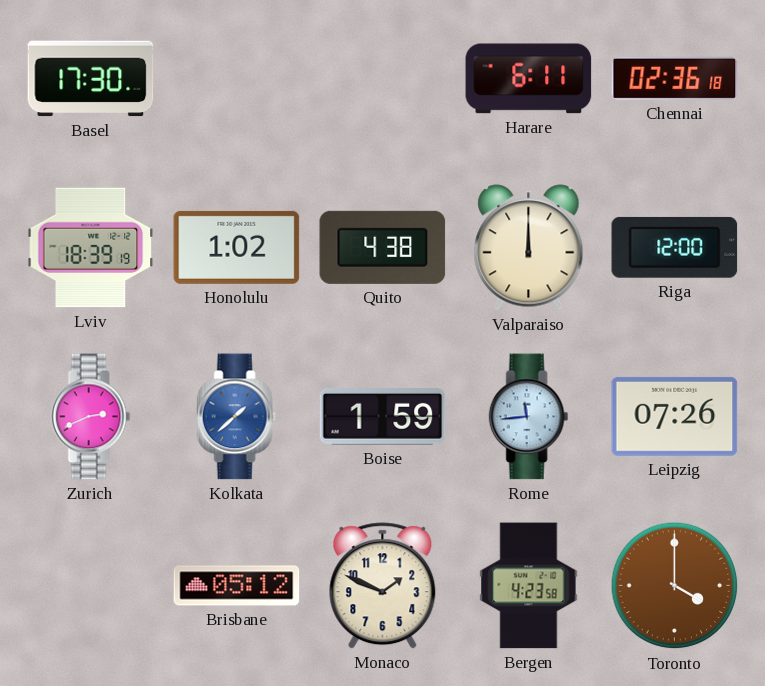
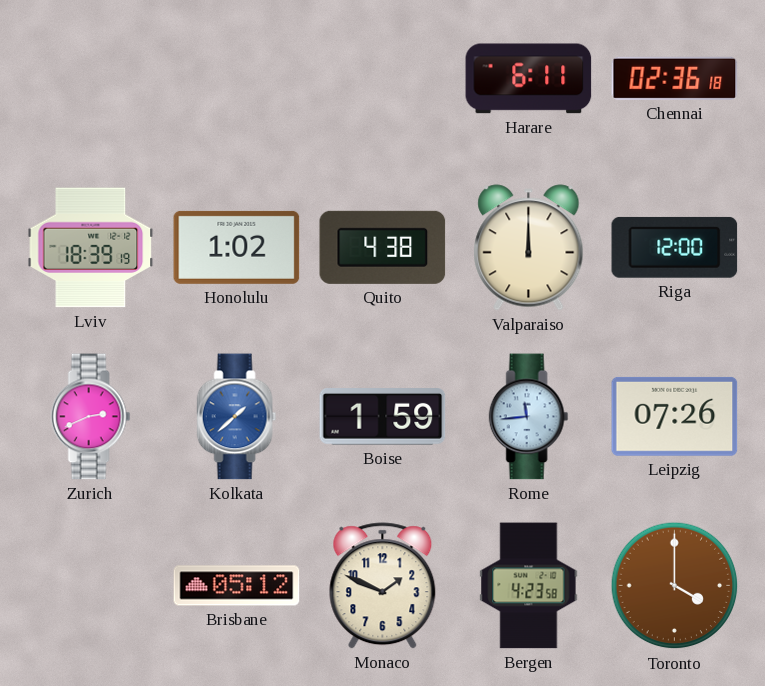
Basel: 17:30 -> none
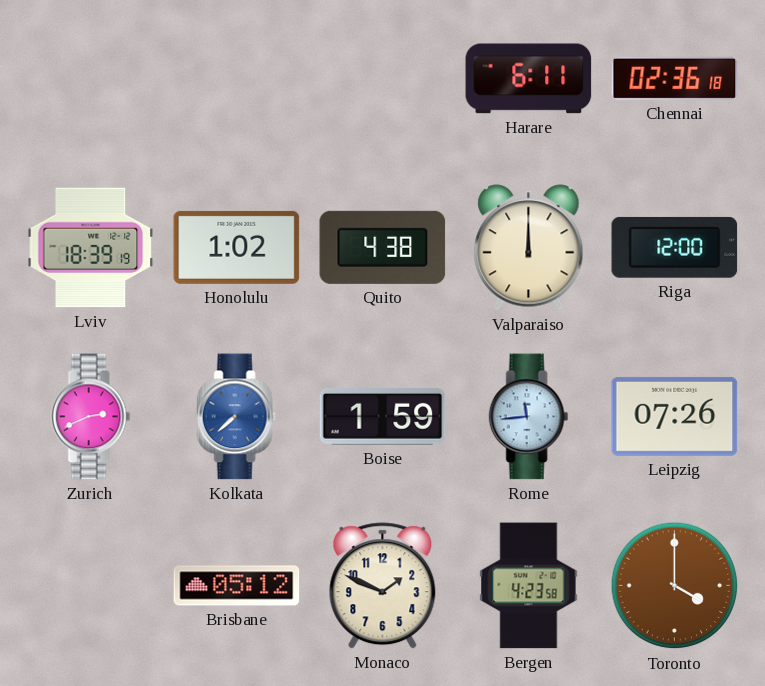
Kolkata: 1:38 -> 7:38
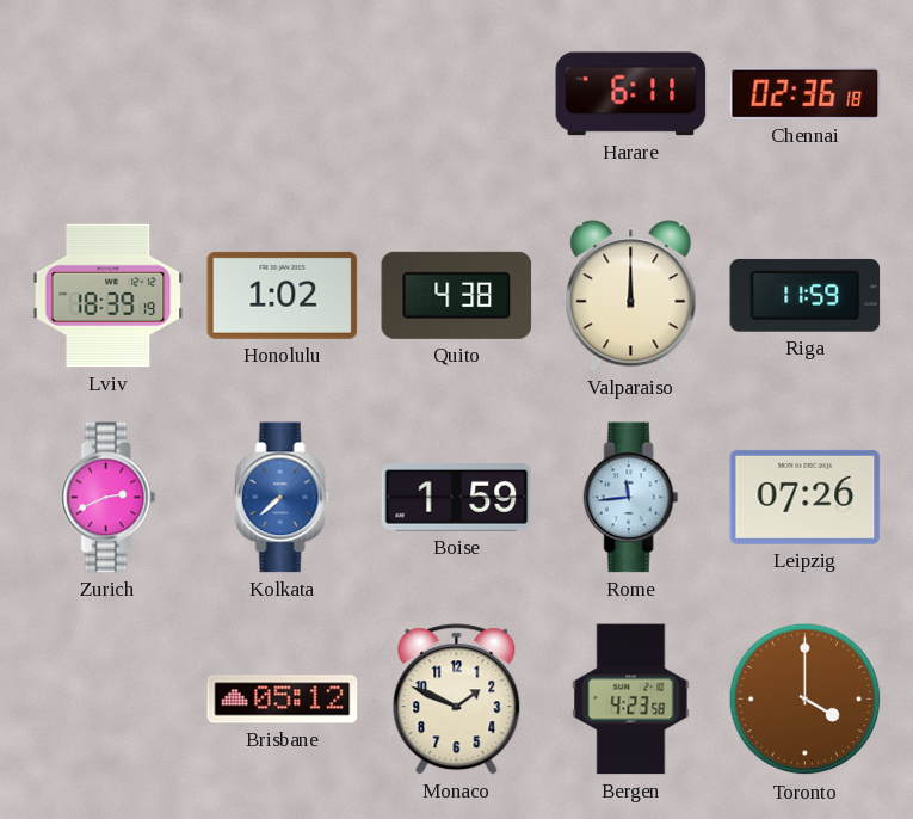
Riga: 12:00 -> 11:59
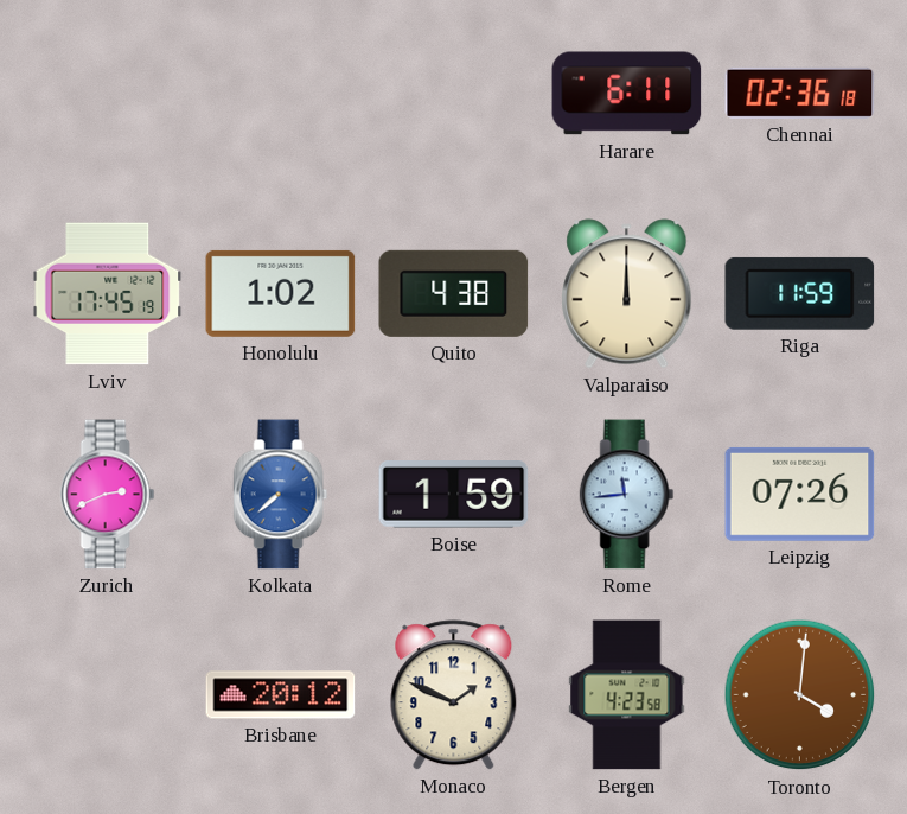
Lviv: 18:39 -> 17:45
Brisbane: 05:12 -> 20:12
Toronto: 4:00 -> 4:01
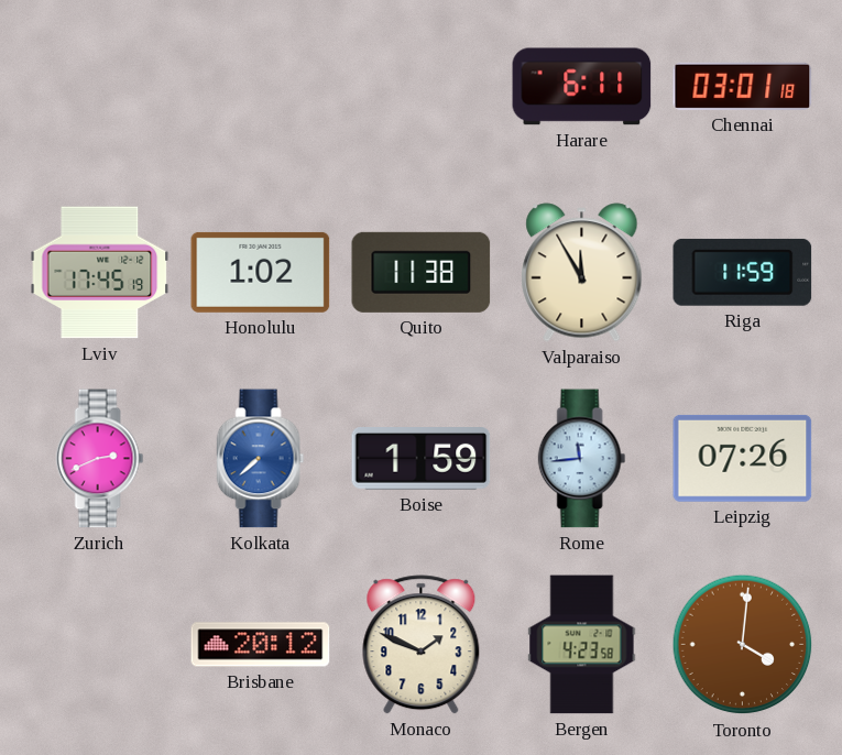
Chennai: 02:36 -> 03:01
Quito: 4:38 -> 11:38
Valparaiso: 12:00 -> 11:55
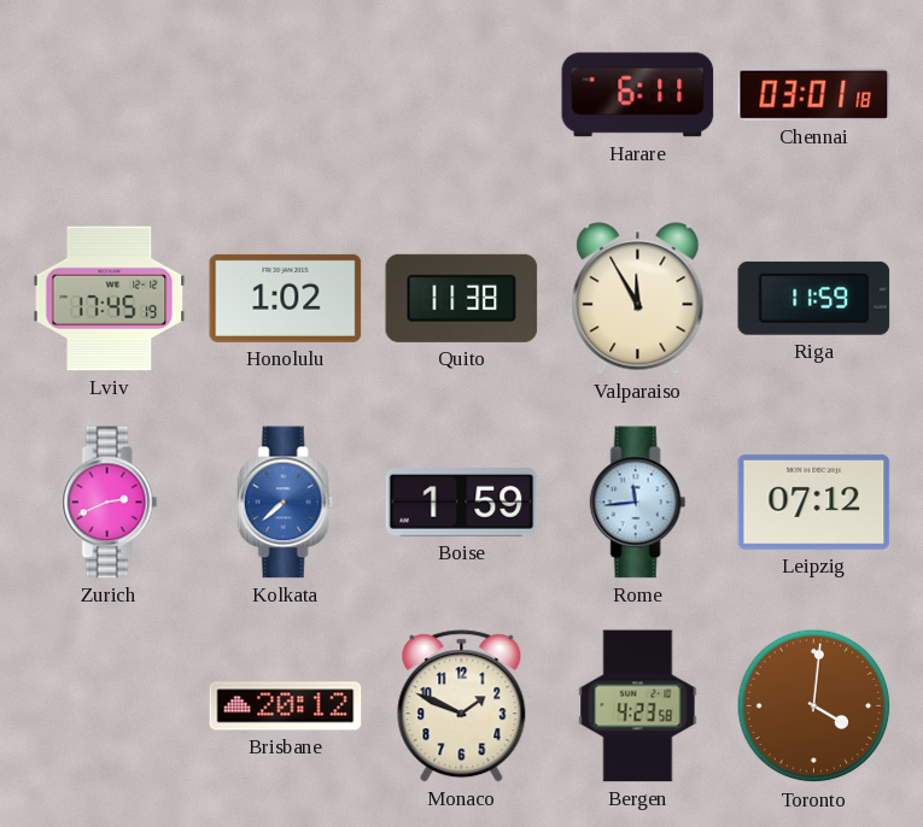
Leipzig: 07:26 -> 07:12
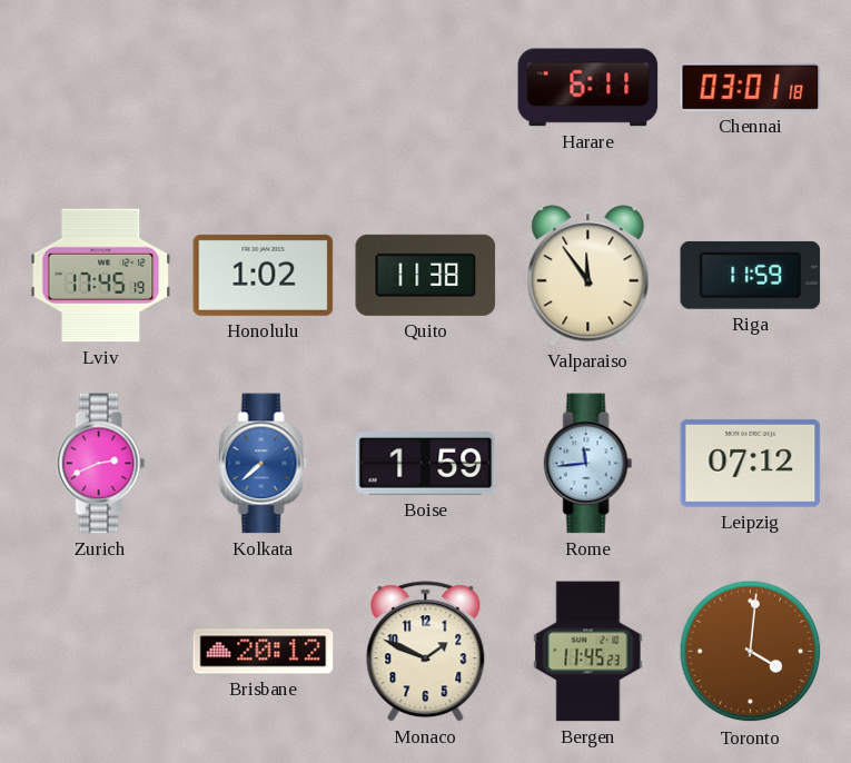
Valparaiso: 11:55 -> 11:54
Bergen: 4:23 -> 11:45
